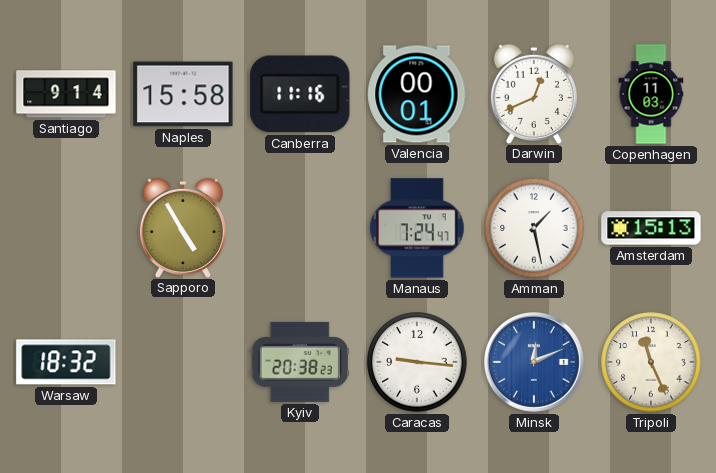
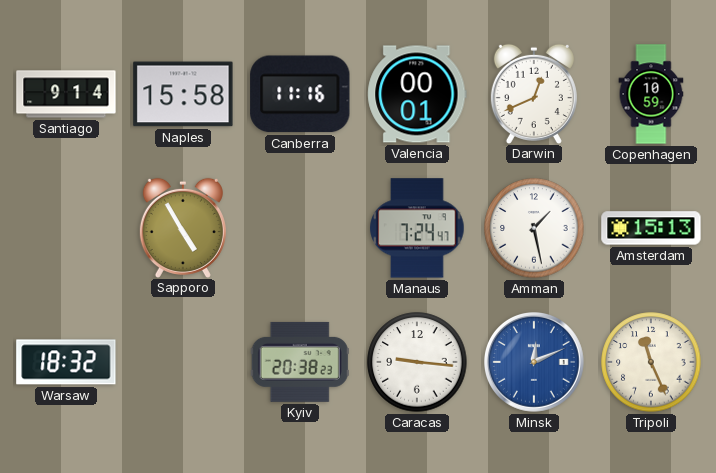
Copenhagen: 11:03 -> 10:59
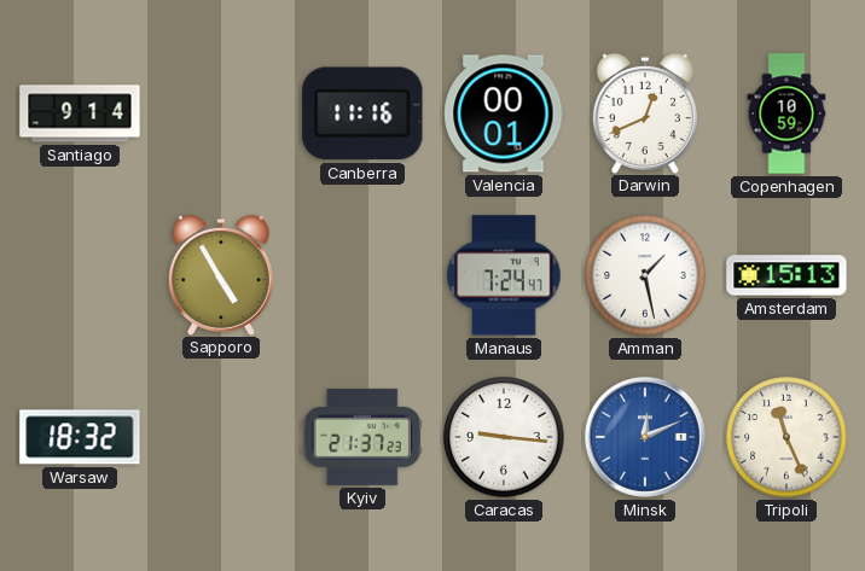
Naples: 15:58 -> none
Kyiv: 20:38 -> 21:37
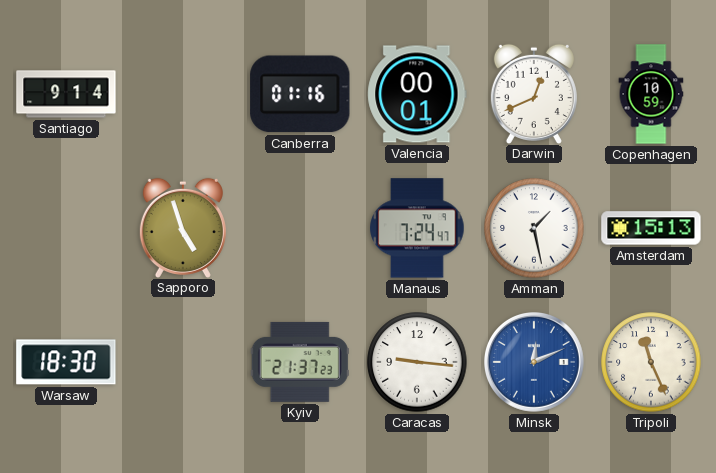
Canberra: 11:16 -> 01:16
Sapporo: 4:55 -> 4:57
Warsaw: 18:32 -> 18:30
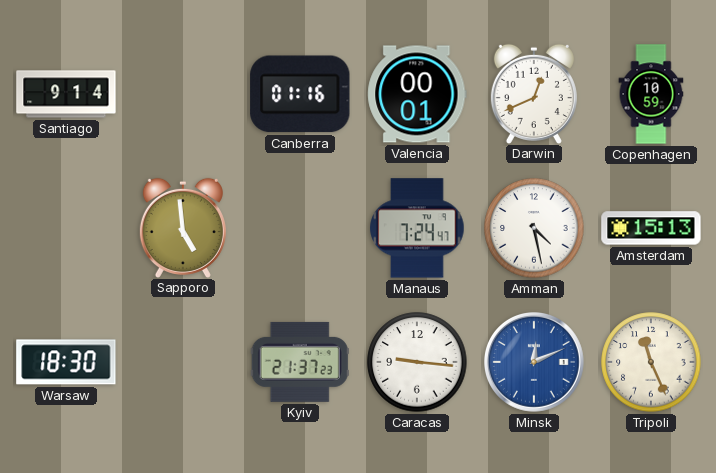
Sapporo: 4:57 -> 4:59
Amman: 1:28 -> 4:28
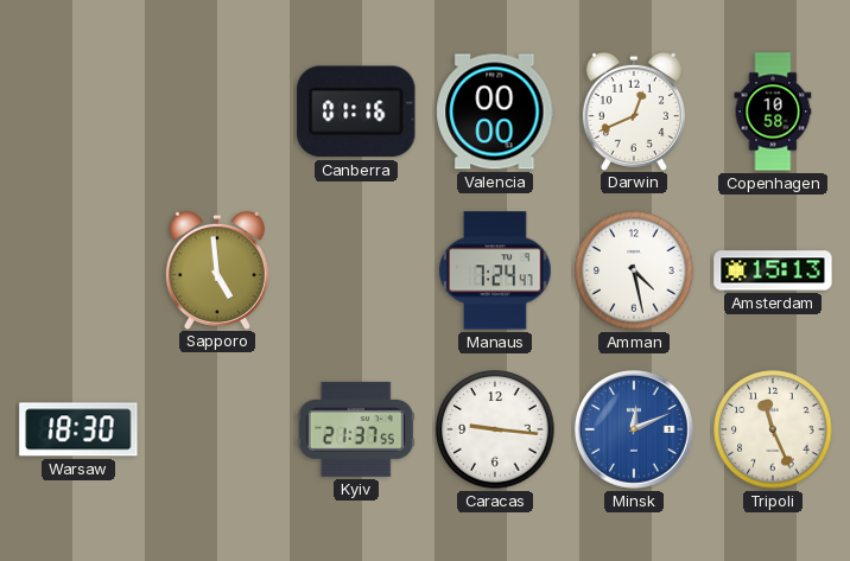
Santiago: 9:14 -> none
Valencia: 00:01 -> 00:00
Copenhagen: 10:59 -> 10:58
Kyiv: 21:37:23 -> 21:37:55
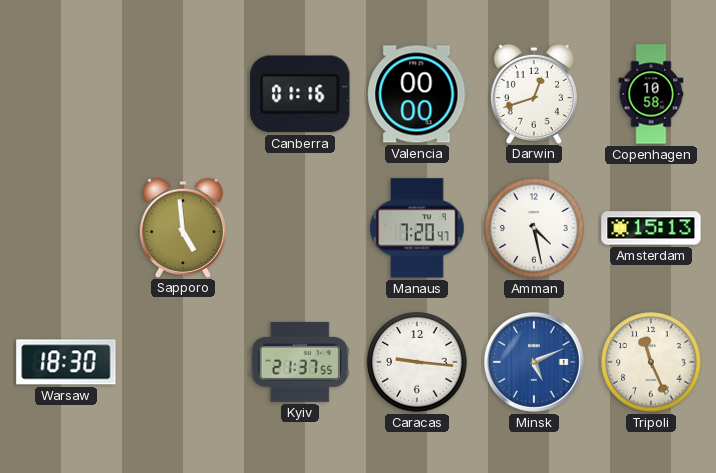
Darwin: 12:41 -> 12:42
Manaus: 7:24 -> 7:20
Minsk: 12:11 -> 5:11
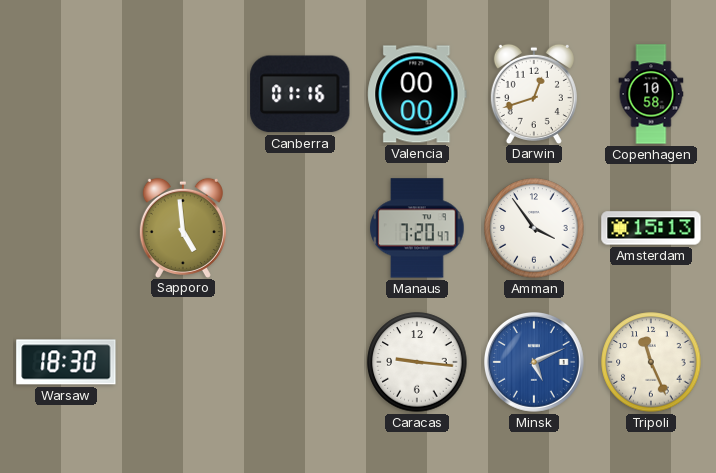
Amman: 4:28 -> 3:54
Kyiv: 21:37 -> none
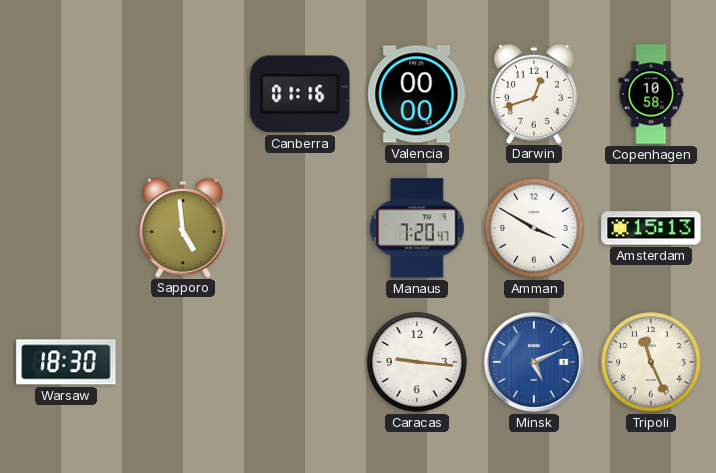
Amman: 3:54 -> 3:50
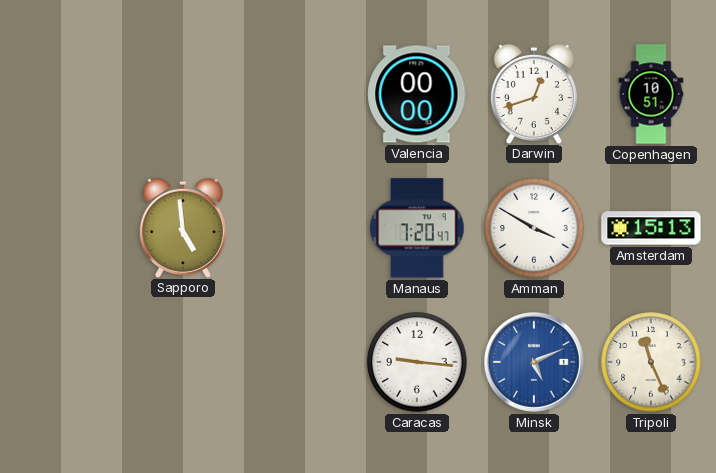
Canberra: 01:16 -> none
Copenhagen: 10:58 -> 10:51
Warsaw: 18:30 -> none
